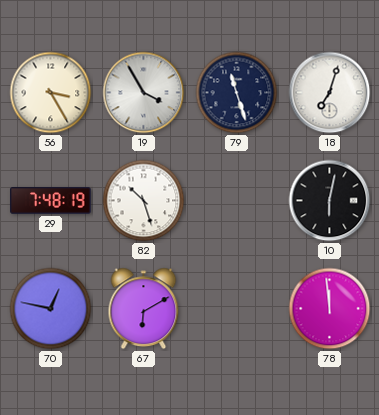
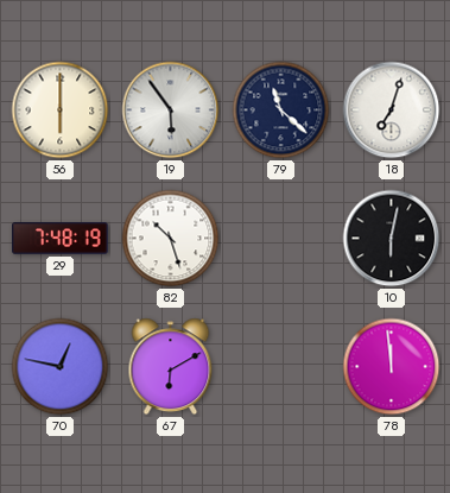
56: 3:25 -> 6:00
19: 3:55 -> 5:54
79: 11:27 -> 11:22
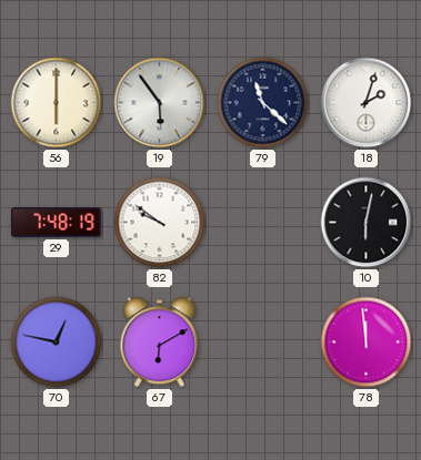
18: 7:03 -> 2:03
82: 10:27 -> 9:51
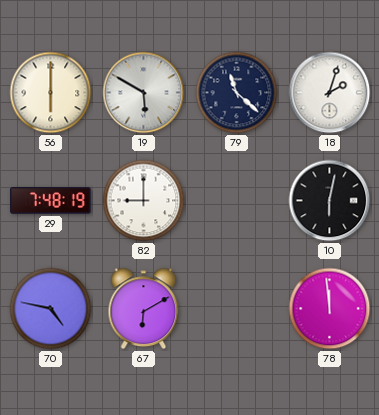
19: 5:54 -> 5:50
82: 9:51 -> 9:00
70: 12:47 -> 4:47
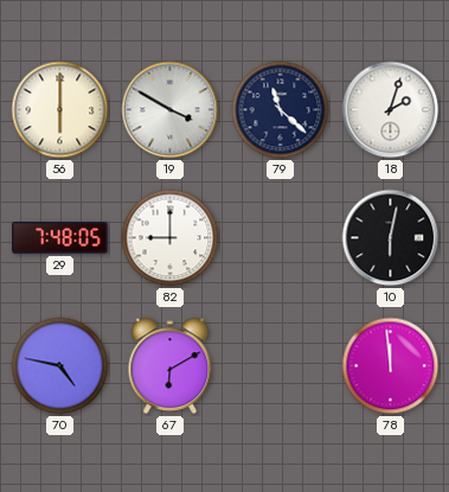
19: 5:50 -> 3:50
29: 7:48:19 -> 7:48:05
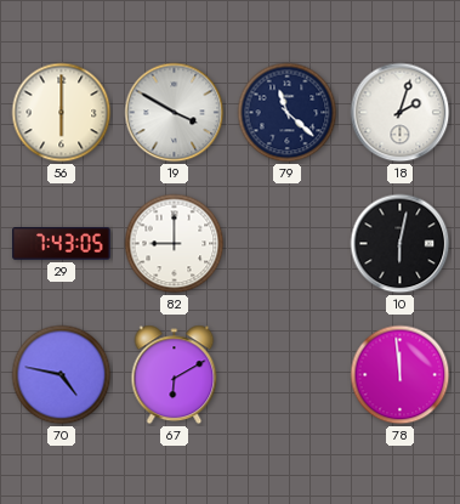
29: 7:48 -> 7:43
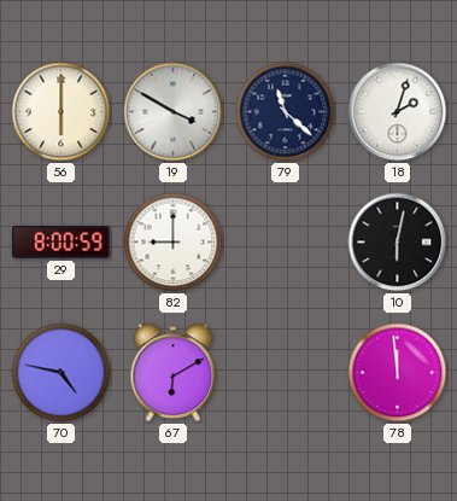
29: 7:43 -> 8:00
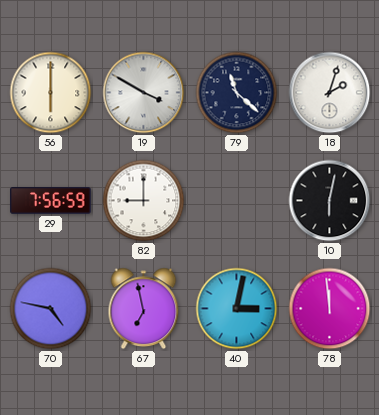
29: 8:00 -> 7:56
67: 6:10 -> 6:58
40: none -> 3:02
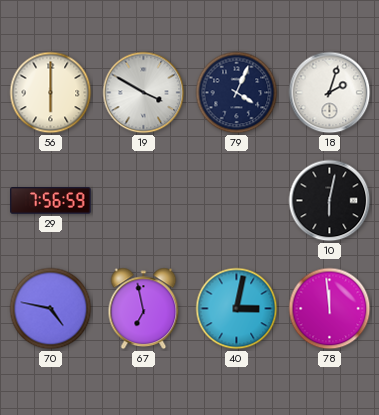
79: 11:22 -> 4:04
82: 9:00 -> none
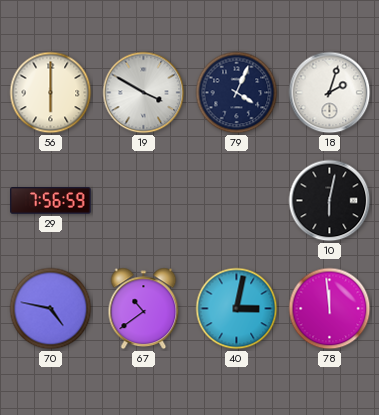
67: 6:58 -> 10:39
